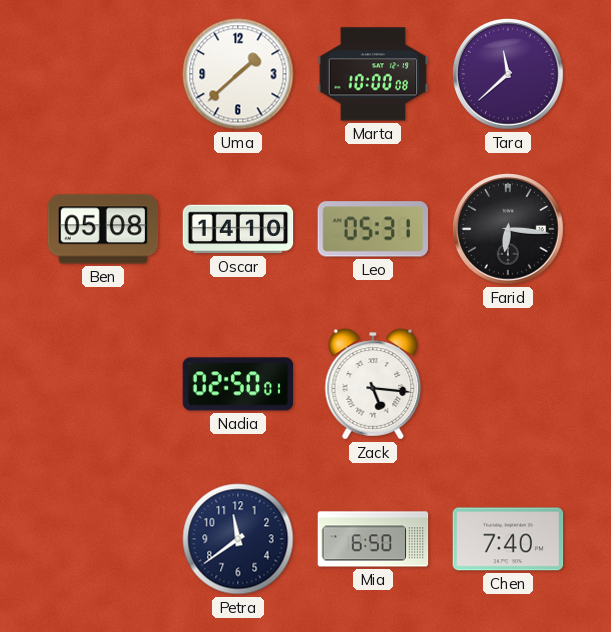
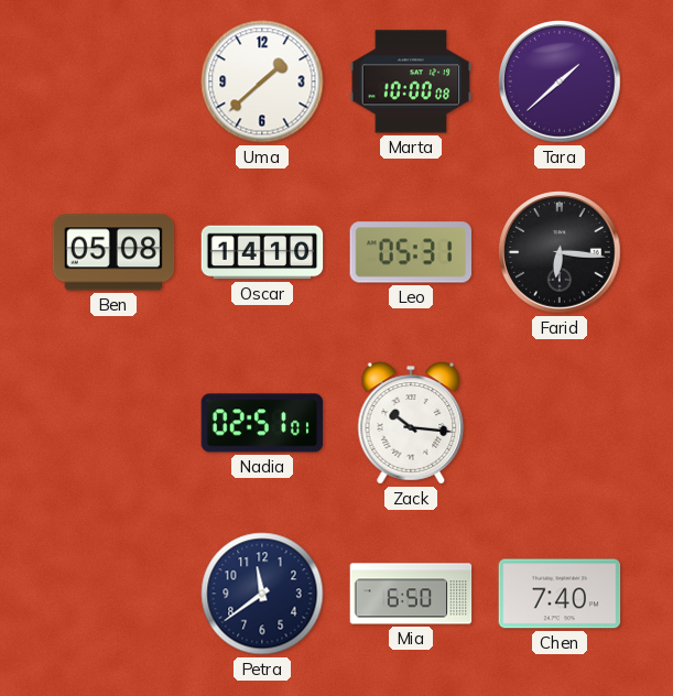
Tara: 11:38 -> 1:38
Nadia: 02:50 -> 02:51
Zack: 5:16 -> 10:16
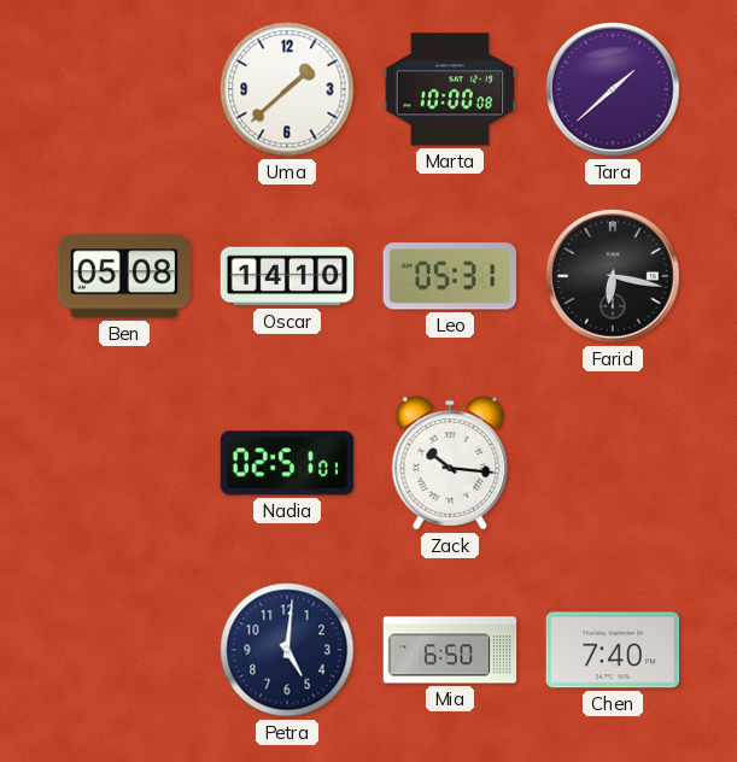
Farid: 6:16 -> 6:17
Petra: 11:39 -> 5:01
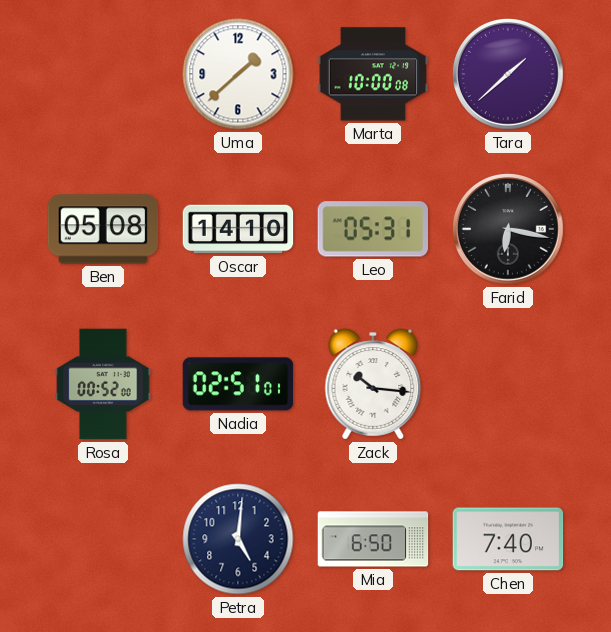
Rosa: none -> 00:52
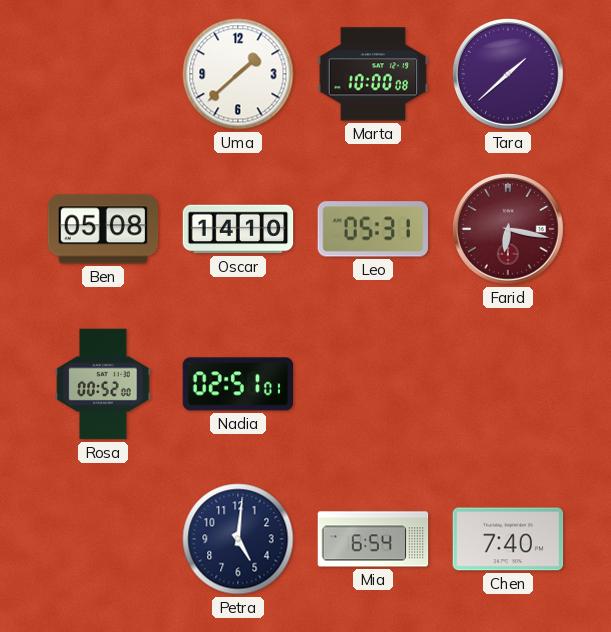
Farid dial: black -> burgundy
Zack: 10:16 -> none
Mia: 6:50 -> 6:54
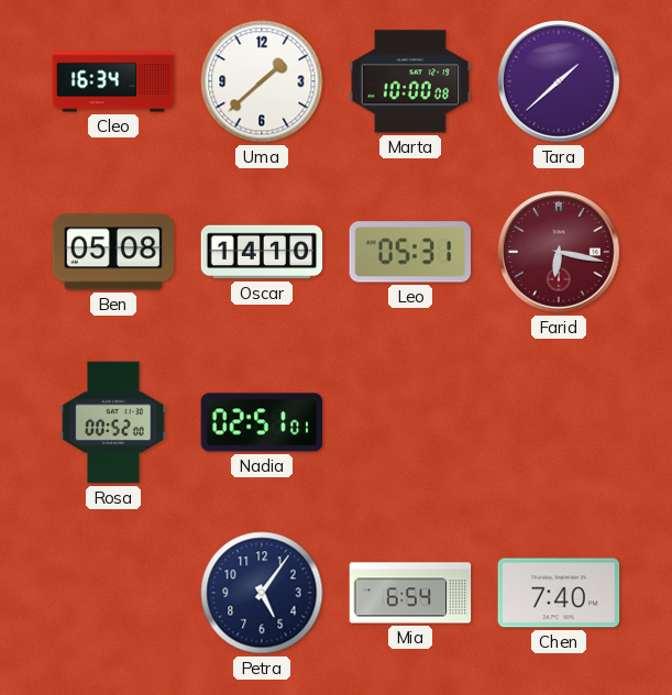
Cleo: none -> 16:34
Petra: 5:01 -> 5:06
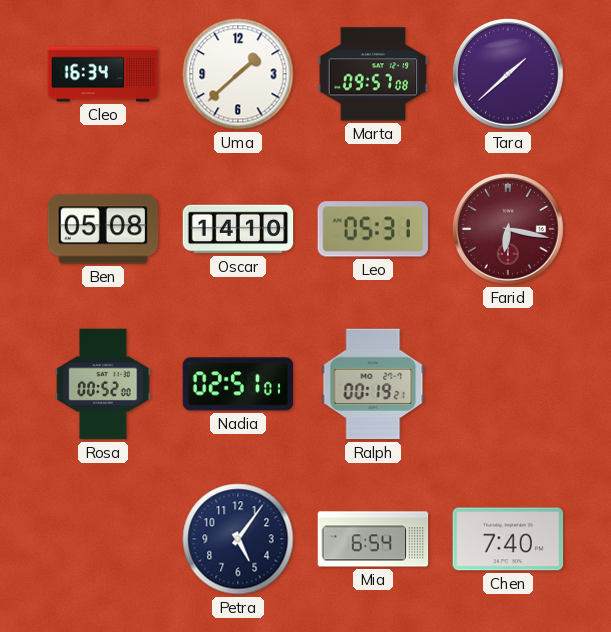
Marta: 10:00 -> 09:57
Ralph: none -> 00:19
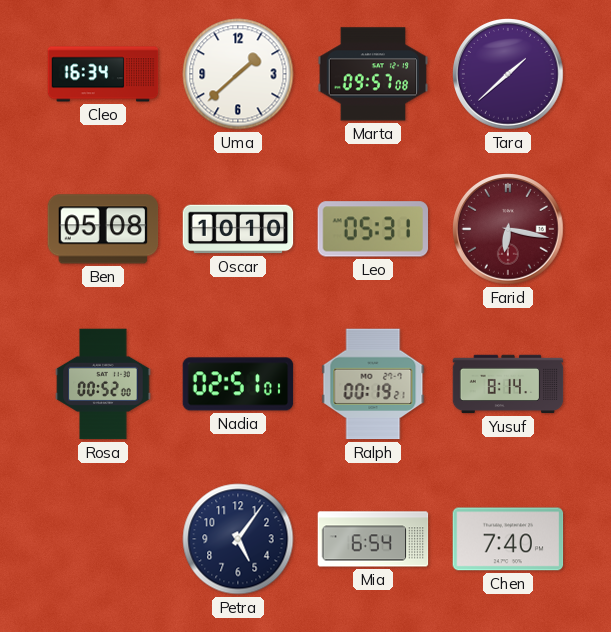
Oscar: 14:10 -> 10:10
Yusuf: none -> 8:14
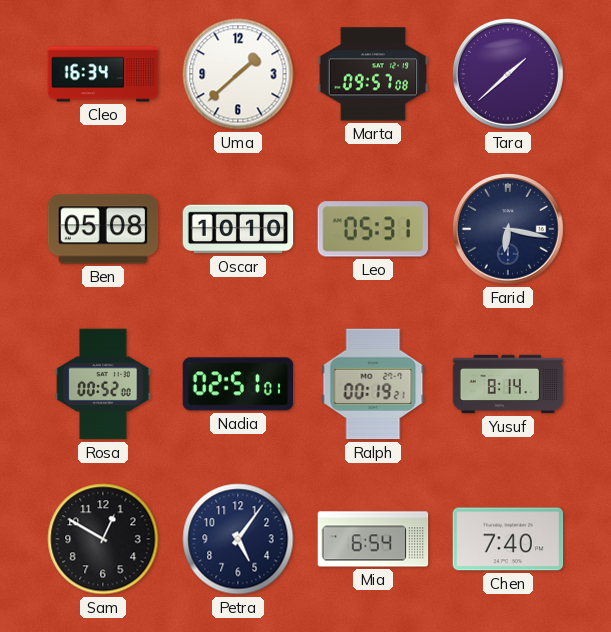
Farid dial: burgundy -> navy
Sam: none -> 12:50
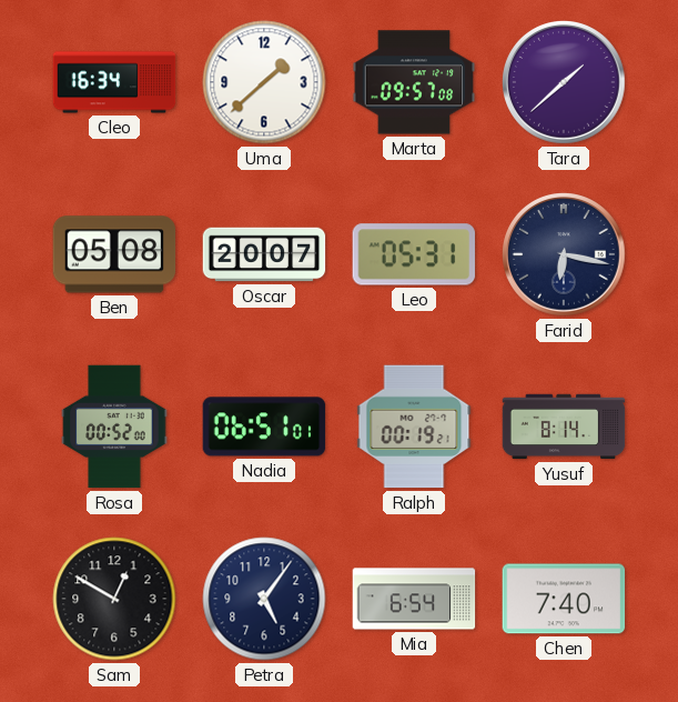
Oscar: 10:10 -> 20:07
Nadia: 02:51 -> 06:51
